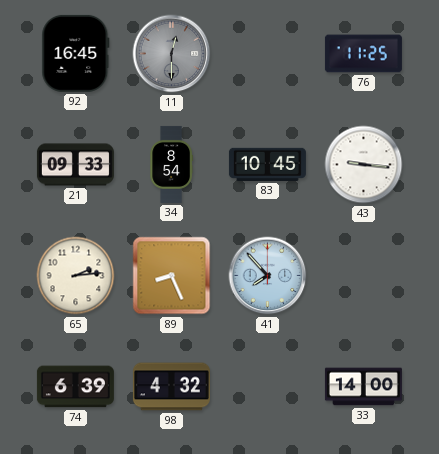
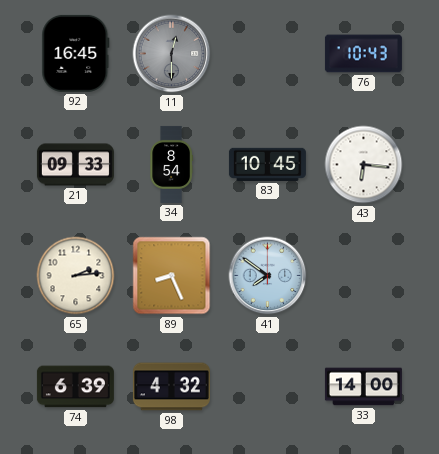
76: 11:25 -> 10:43
43: 9:16 -> 6:16
41: 7:53 -> 7:51
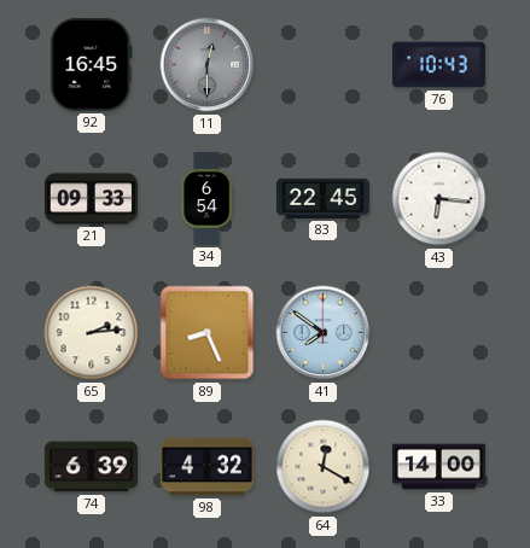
34: 8:54 -> 6:54
83: 10:45 -> 22:45
64: none -> 12:20
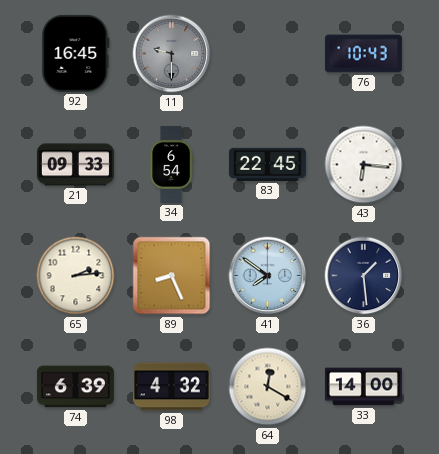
11: 12:30 -> 9:30
36: none -> 1:29
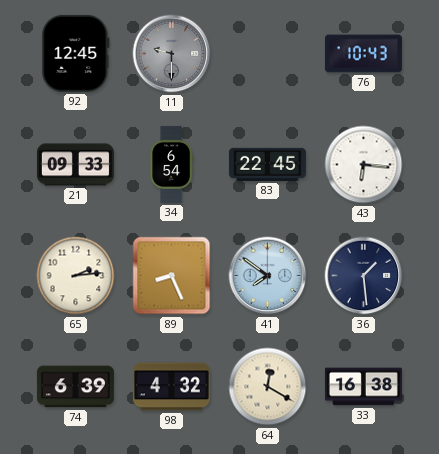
92: 16:45 -> 12:45
33: 14:00 -> 16:38
